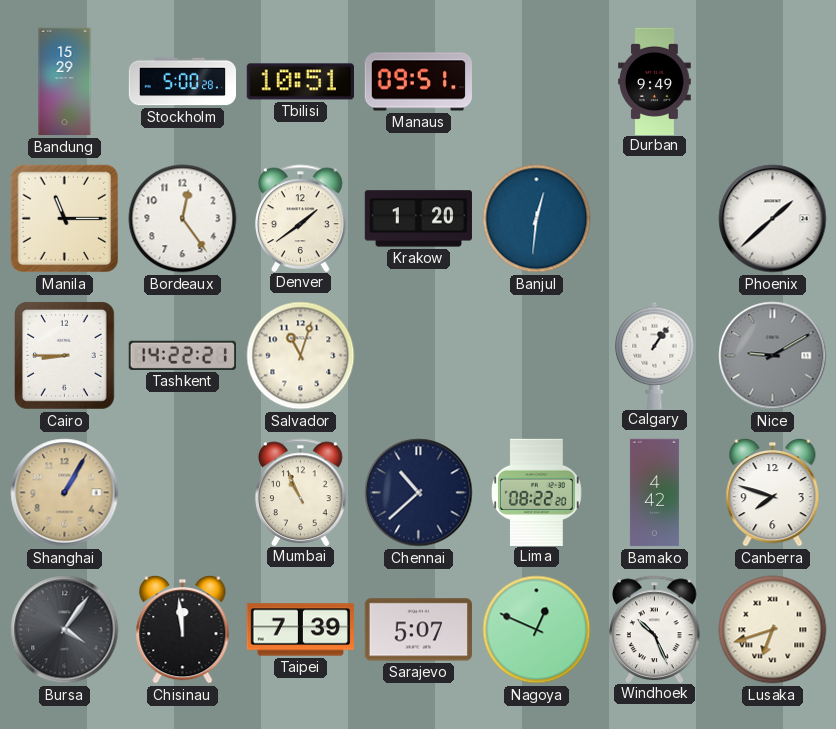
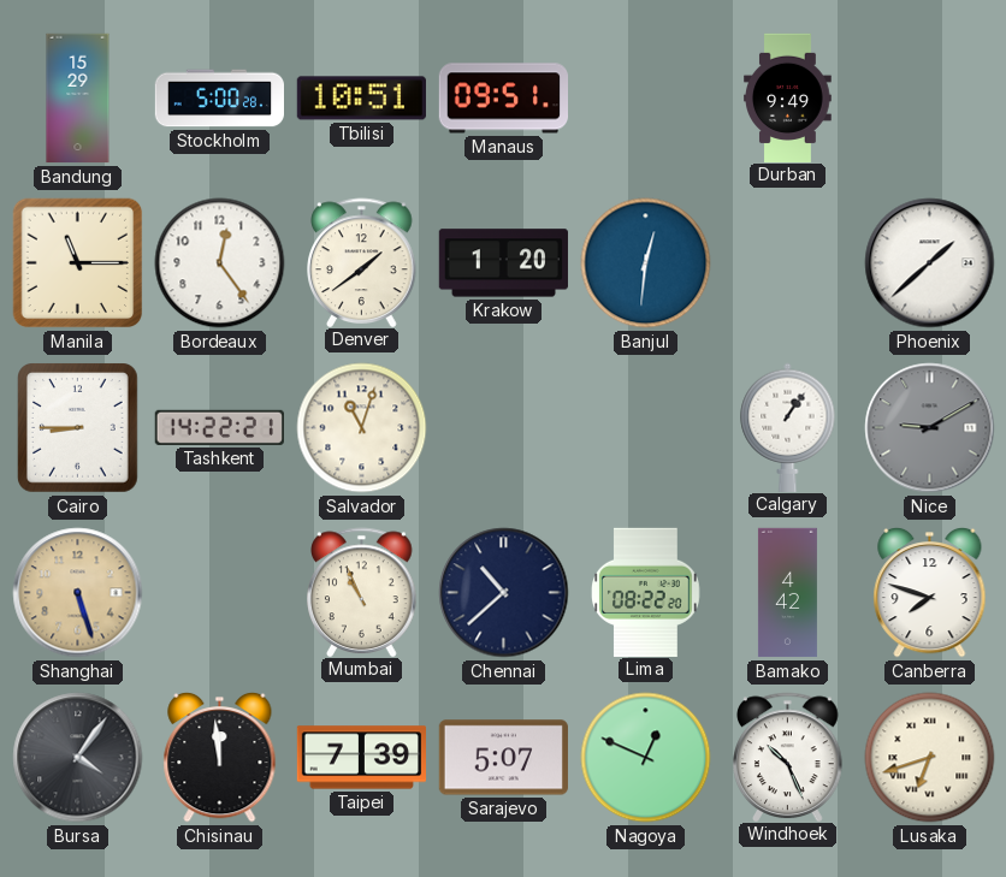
Shanghai: 1:05 -> 5:27
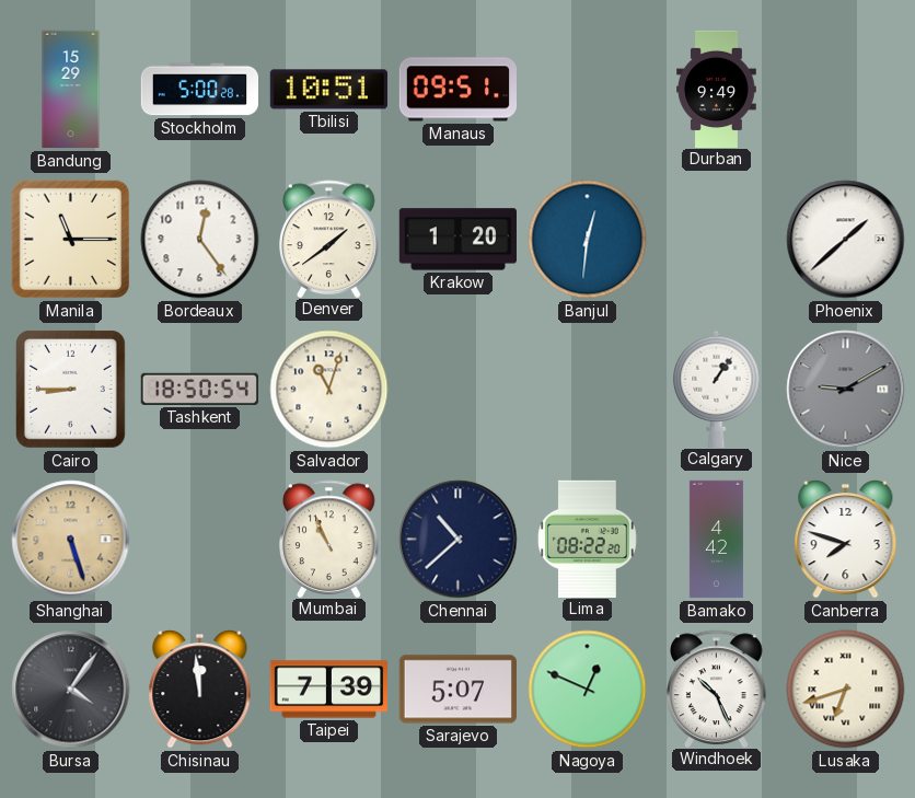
Tashkent: 14:22 -> 18:50
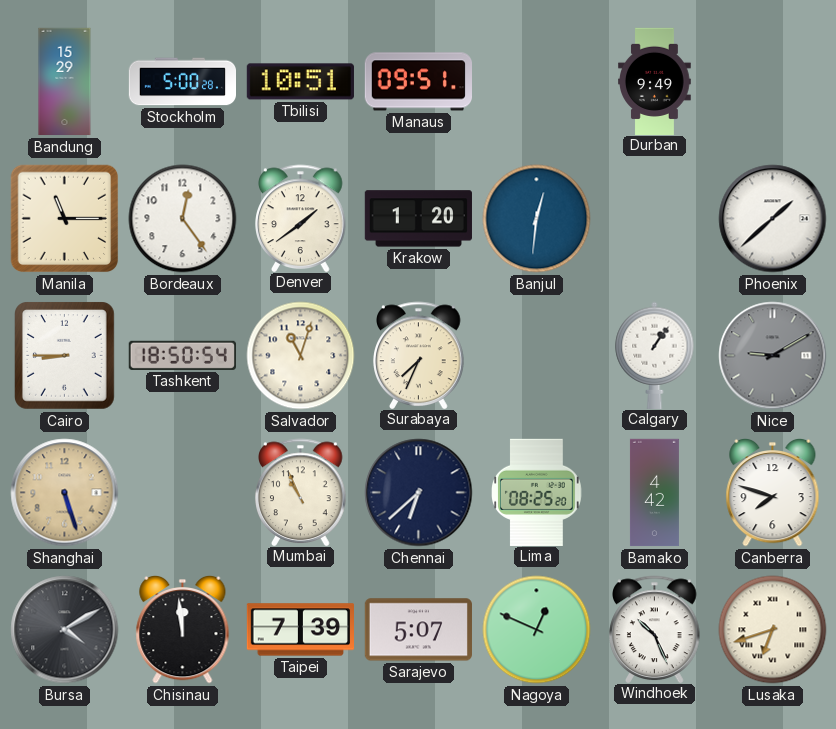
Surabaya: none -> 7:34
Chennai: 10:38 -> 6:38
Lima: 08:22 -> 08:25
Bursa: 4:06 -> 4:10
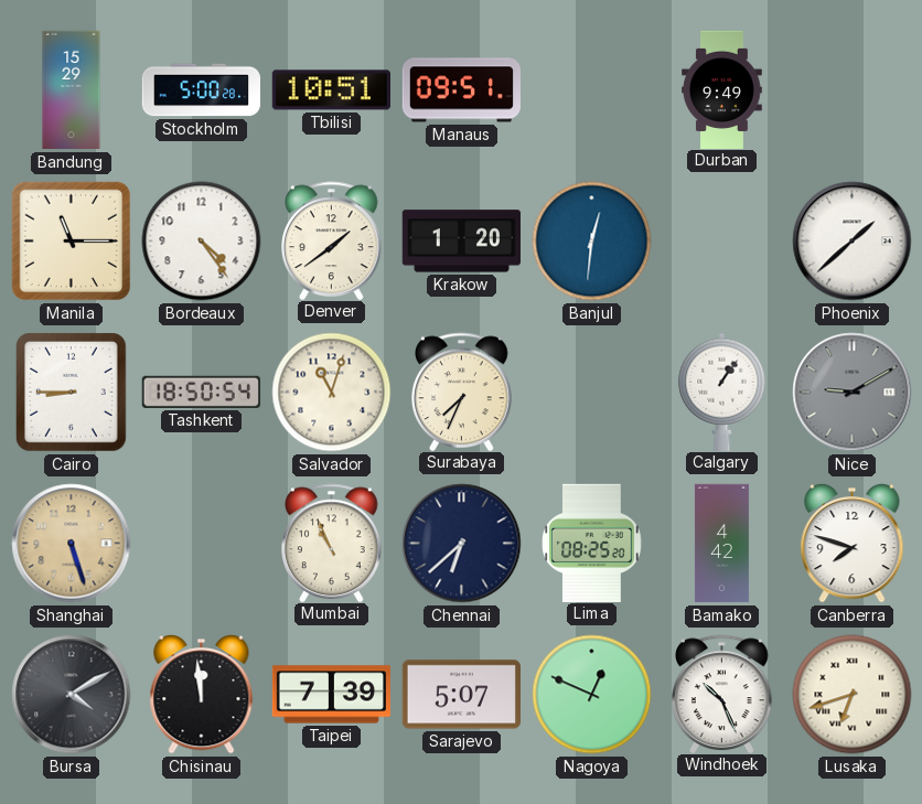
Bordeaux: 12:24 -> 4:24
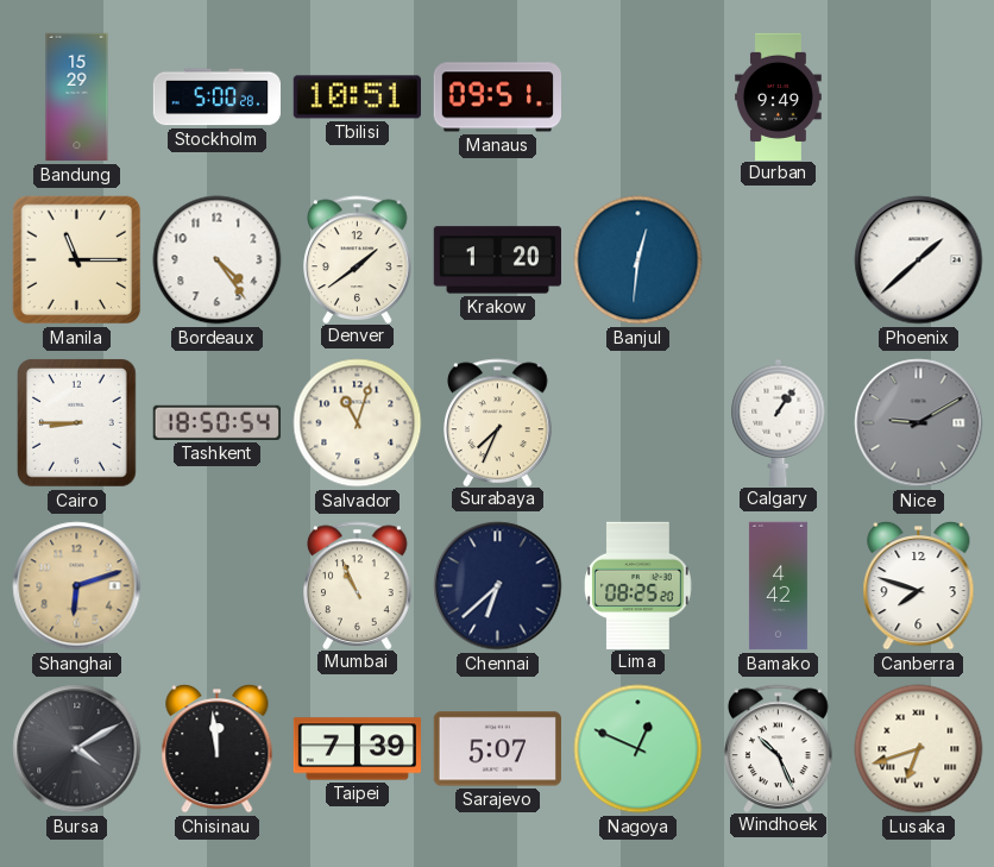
Shanghai: 5:27 -> 6:12
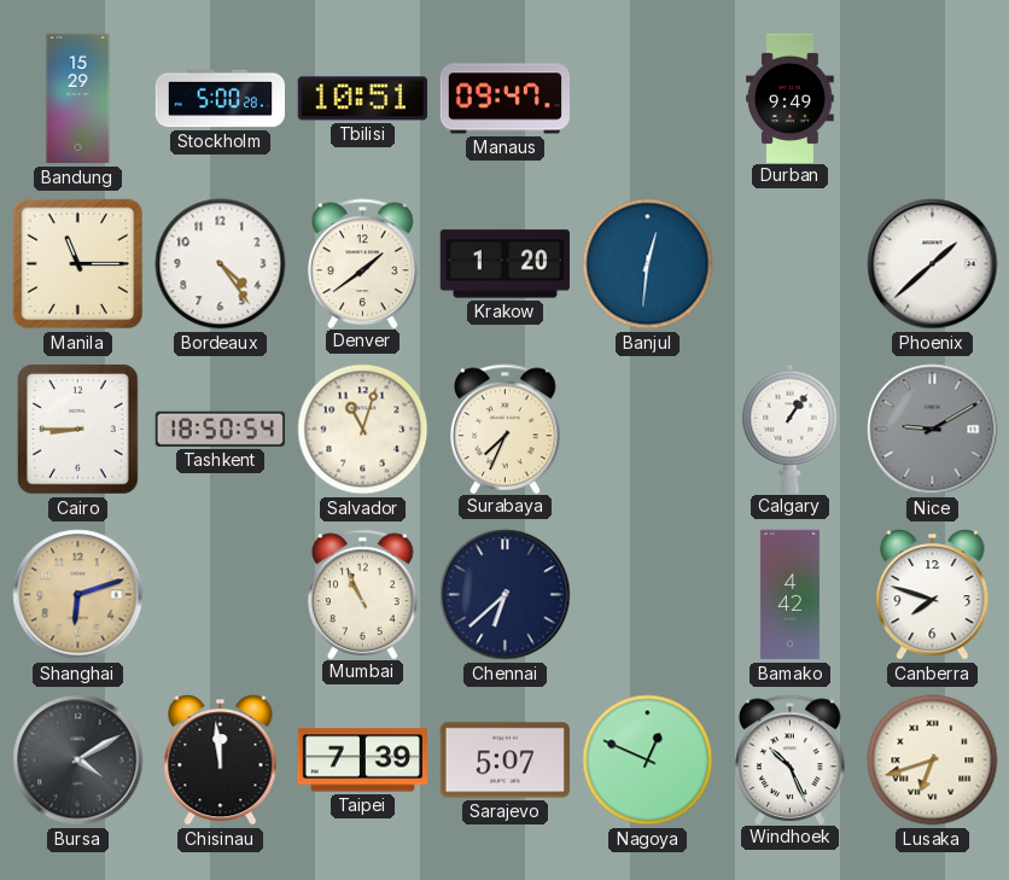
Manaus: 09:51 -> 09:47
Lima: 08:25 -> none
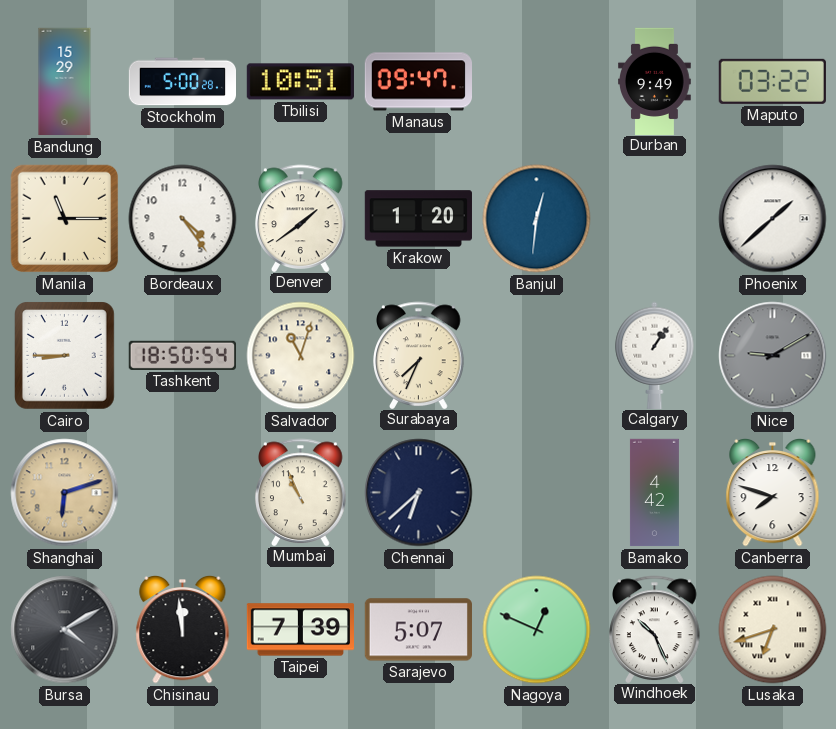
Maputo: none -> 03:22
